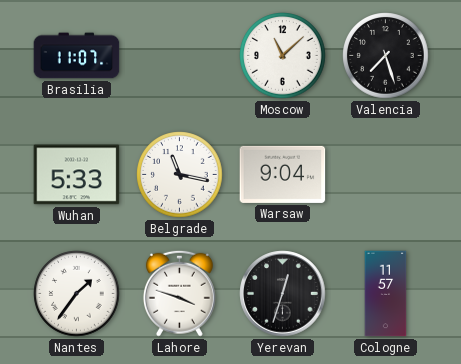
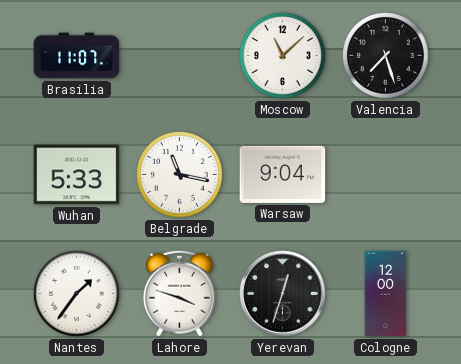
Cologne: 11:57 -> 12:00
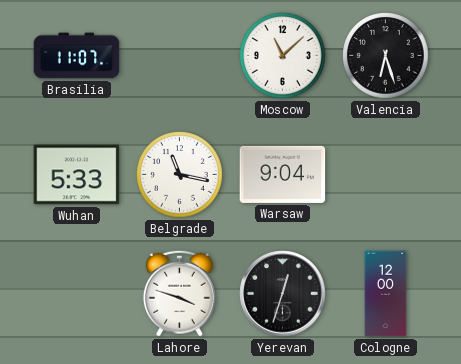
Valencia: 7:27 -> 6:27
Nantes: 1:36 -> none
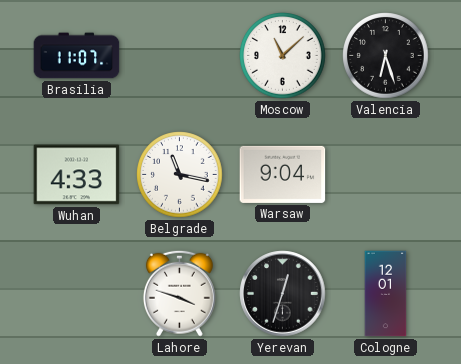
Wuhan: 5:33 -> 4:33
Cologne: 12:00 -> 12:01
